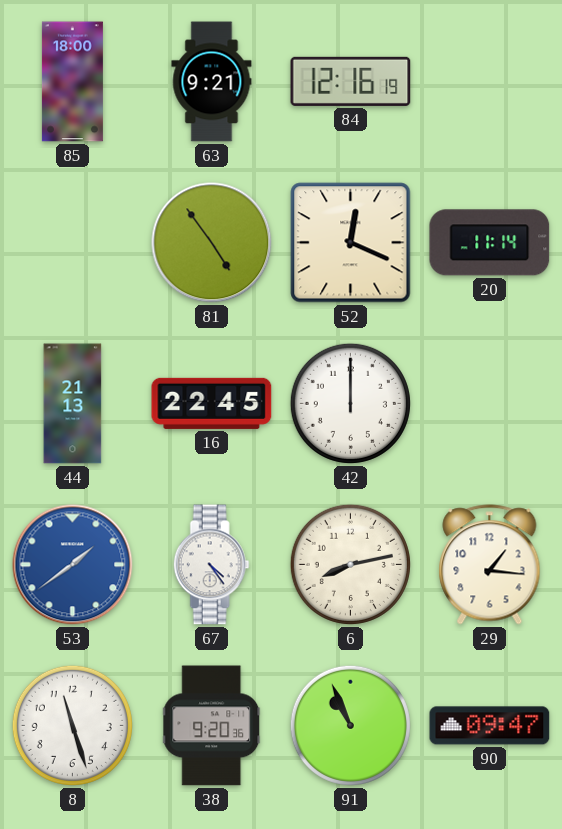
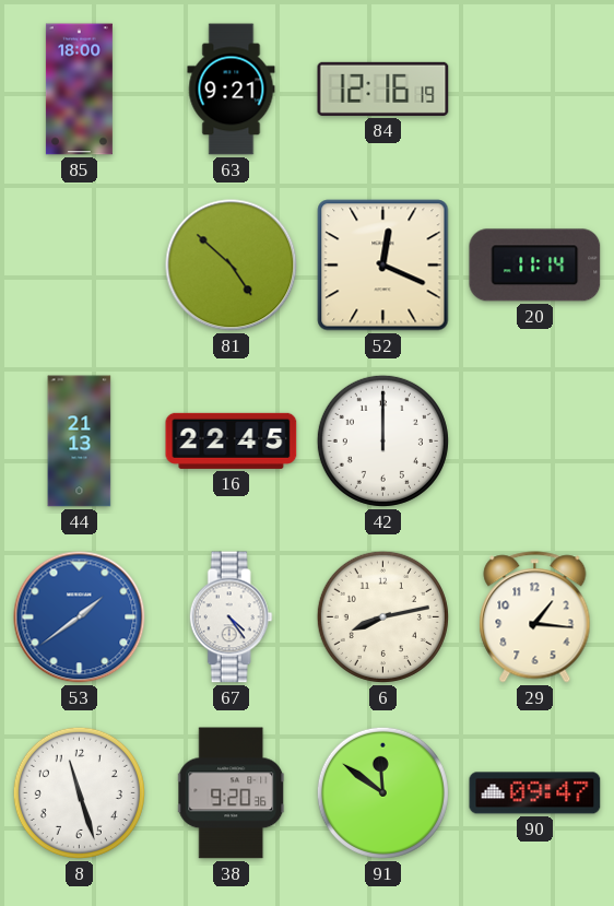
81: 4:54 -> 4:52
91: 10:56 -> 11:51
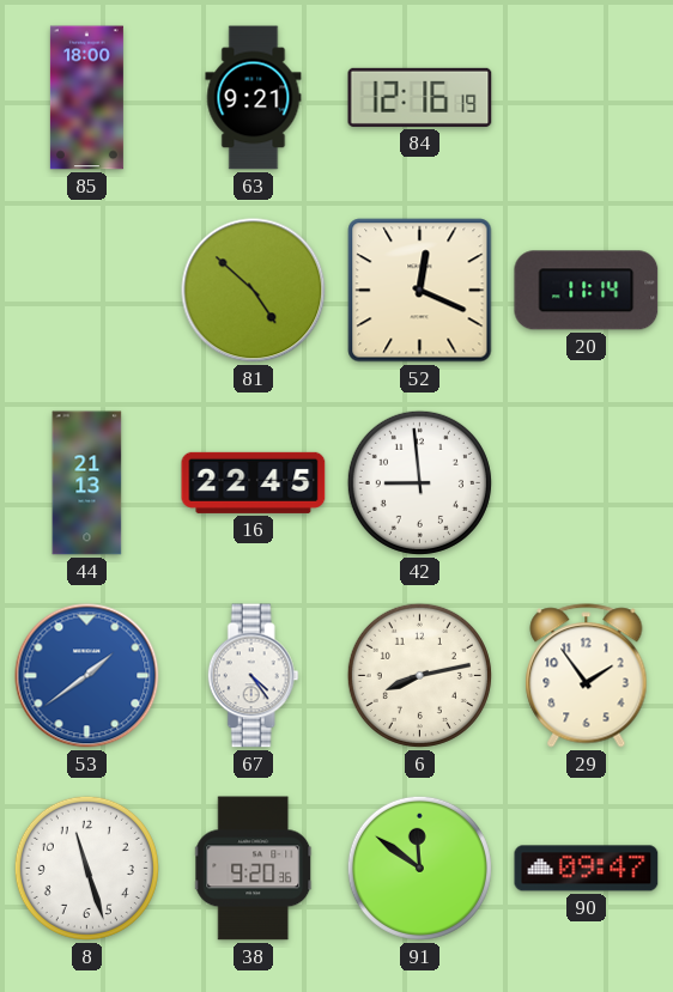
42: 12:00 -> 8:59
29: 1:16 -> 1:54
